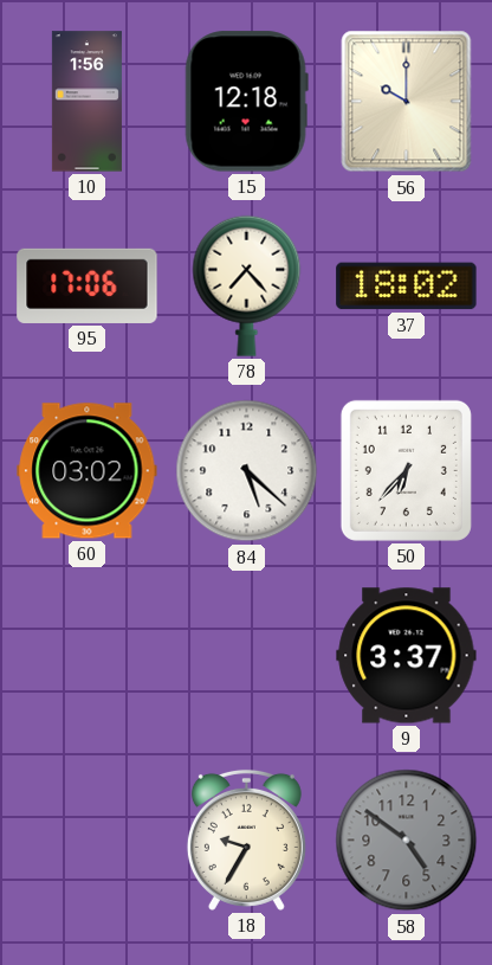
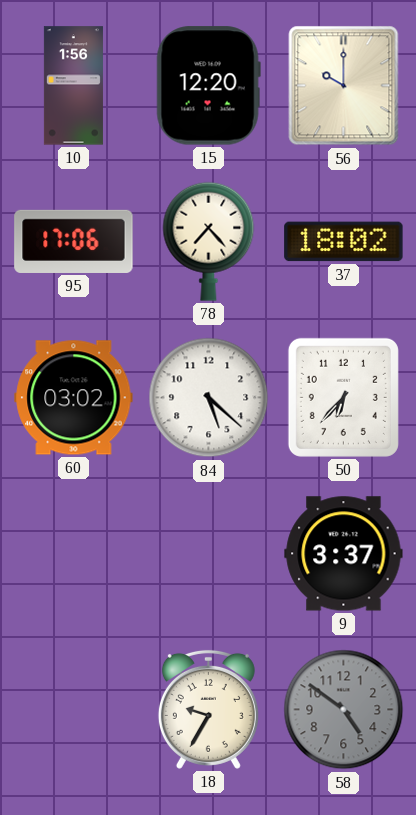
15: 12:18 -> 12:20
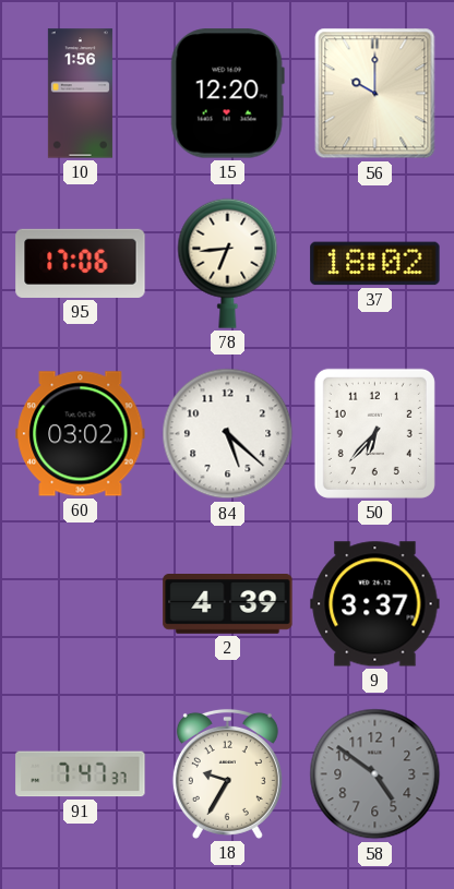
78: 7:23 -> 6:44
2: none -> 4:39
91: none -> 7:47
